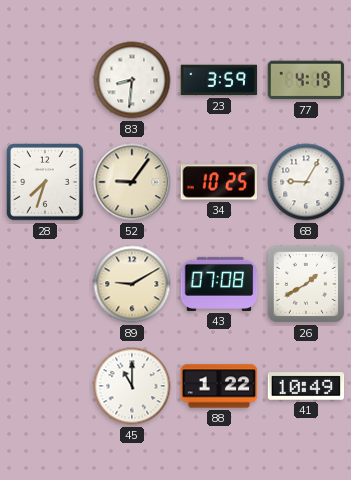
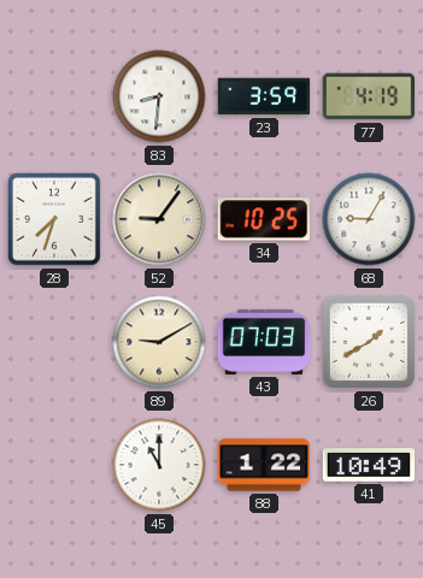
43: 07:08 -> 07:03
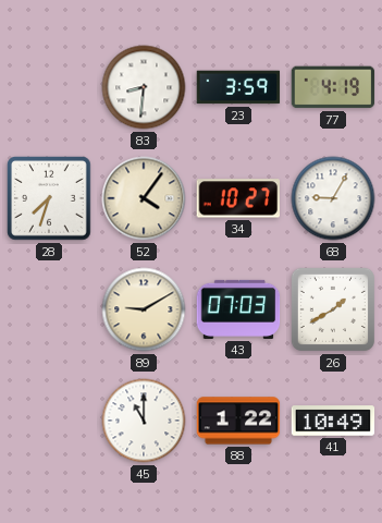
52: 9:06 -> 4:06
34: 10:25 -> 10:27
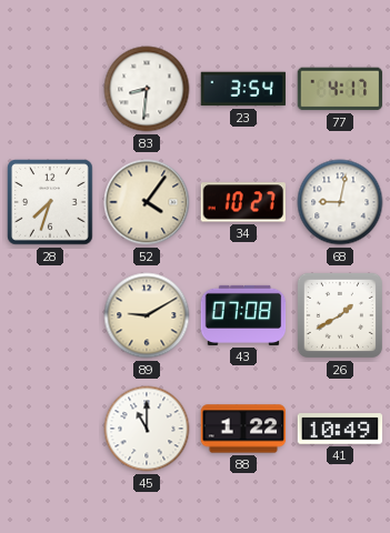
23: 3:59 -> 3:54
77: 4:19 -> 4:17
68: 9:05 -> 9:02
43: 07:03 -> 07:08
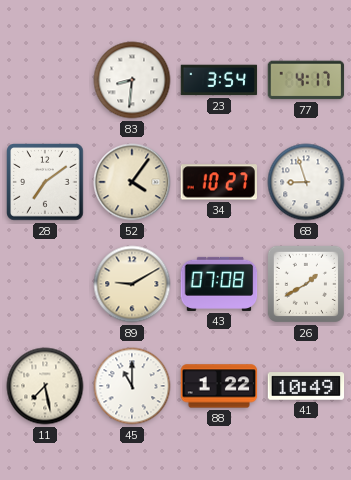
28: 7:33 -> 7:09
68: 9:02 -> 8:57
11: none -> 7:28
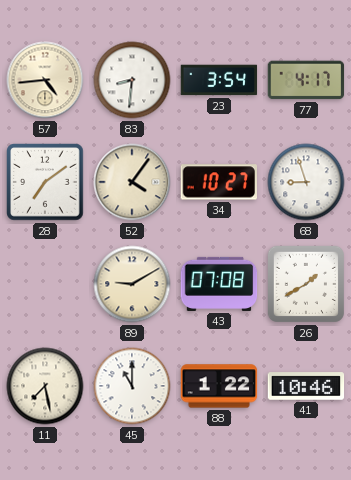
57: none -> 4:44
41: 10:49 -> 10:46
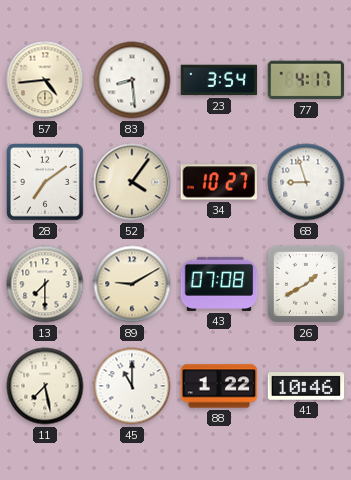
83: 8:31 -> 8:29
13: none -> 7:30
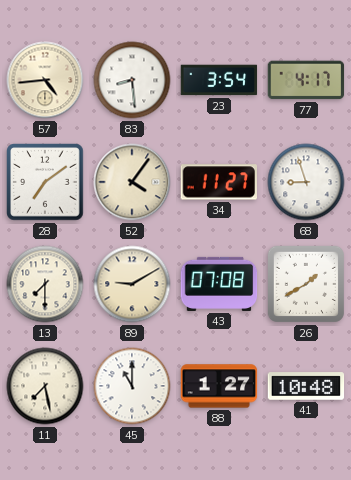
34: 10:27 -> 11:27
88: 1:22 -> 1:27
41: 10:46 -> 10:48
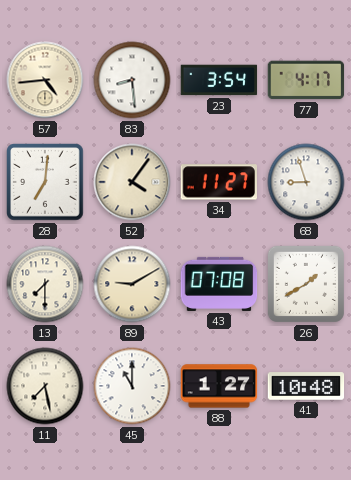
28: 7:09 -> 7:01
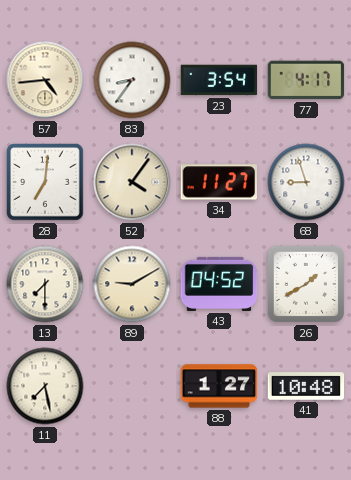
83: 8:29 -> 8:36
43: 07:08 -> 04:52
45: 11:00 -> none
